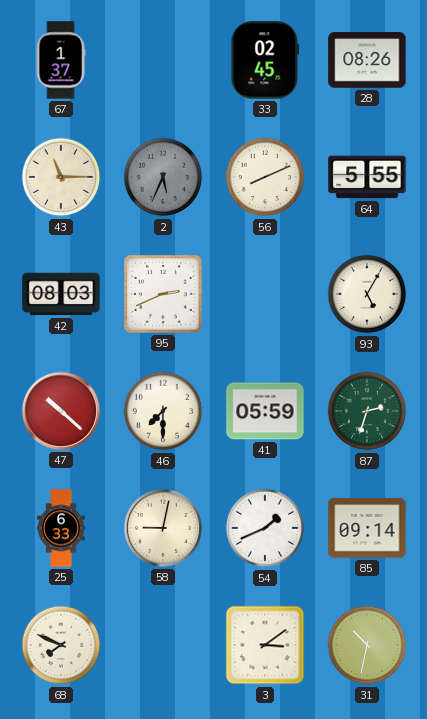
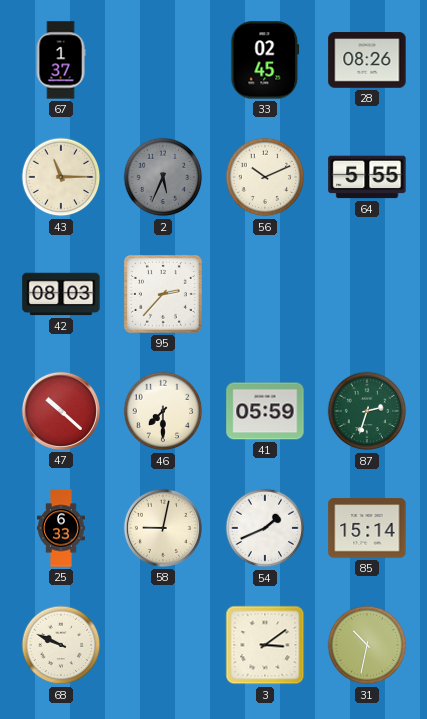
56: 8:11 -> 10:11
95: 2:41 -> 2:37
93: 5:05 -> none
85: 09:14 -> 15:14
68: 7:49 -> 9:49
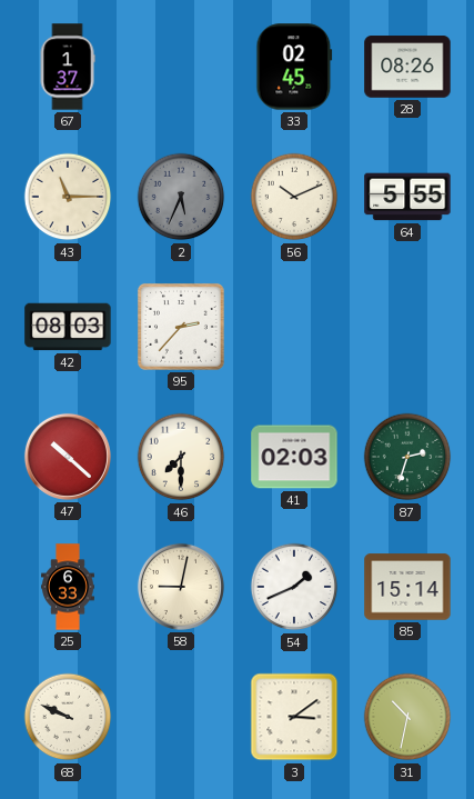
41: 05:59 -> 02:03
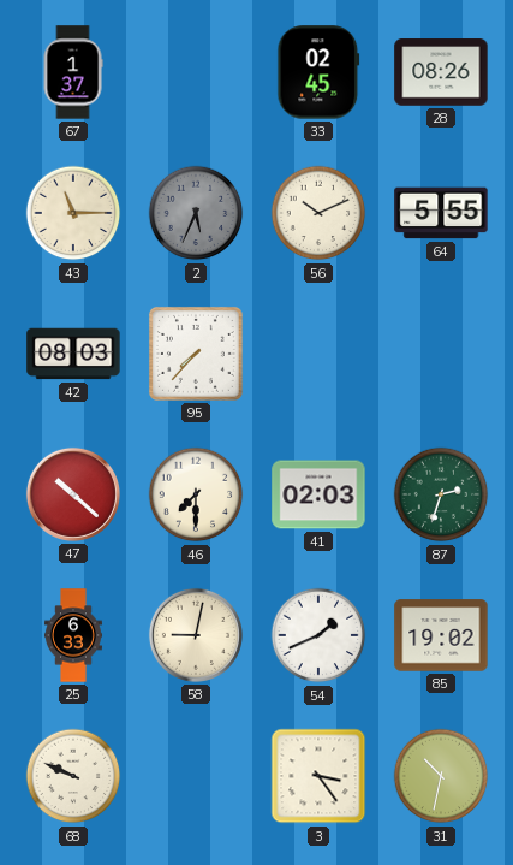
95: 2:37 -> 7:37
85: 15:14 -> 19:02
3: 3:09 -> 3:24
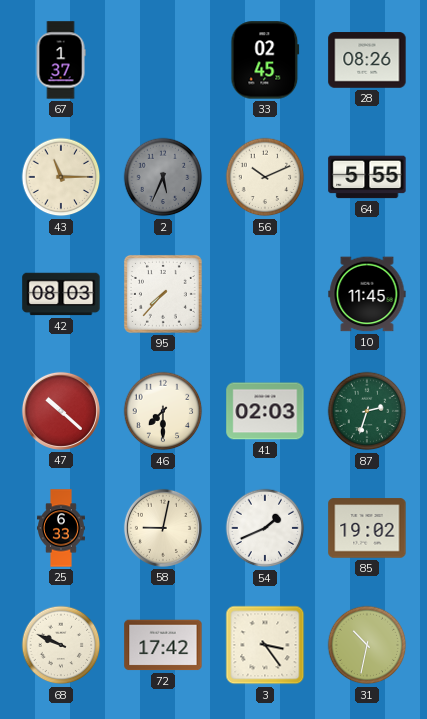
10: none -> 11:45
72: none -> 17:42
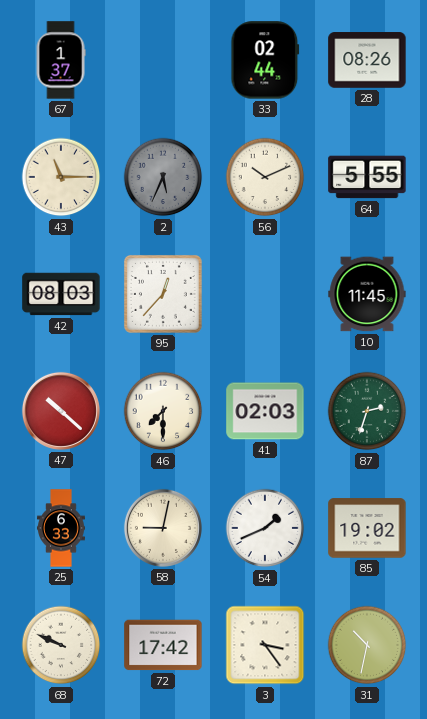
33: 02:45 -> 02:44
95: 7:37 -> 12:37
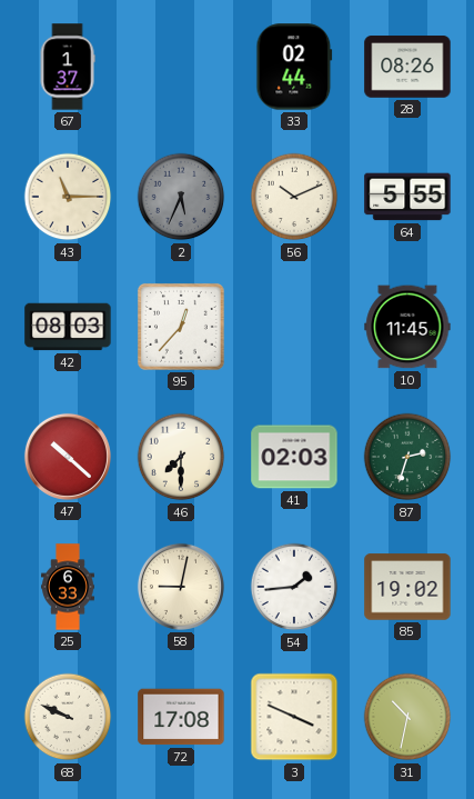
54: 1:41 -> 1:44
72: 17:42 -> 17:08
3: 3:24 -> 3:49
